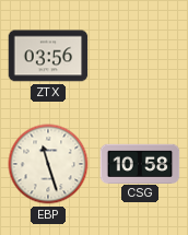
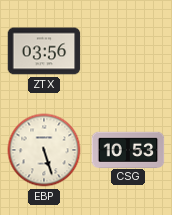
EBP: 11:27 -> 5:27
CSG: 10:58 -> 10:53
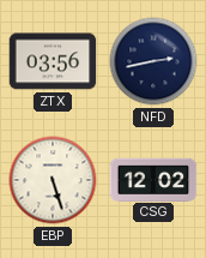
NFD: none -> 2:43
CSG: 10:53 -> 12:02
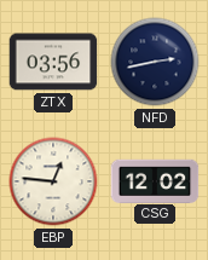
EBP: 5:27 -> 12:46
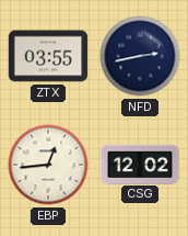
ZTX: 03:56 -> 03:55
EBP: 12:46 -> 12:44
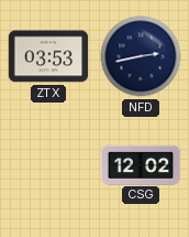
ZTX: 03:55 -> 03:53
EBP: 12:44 -> none
